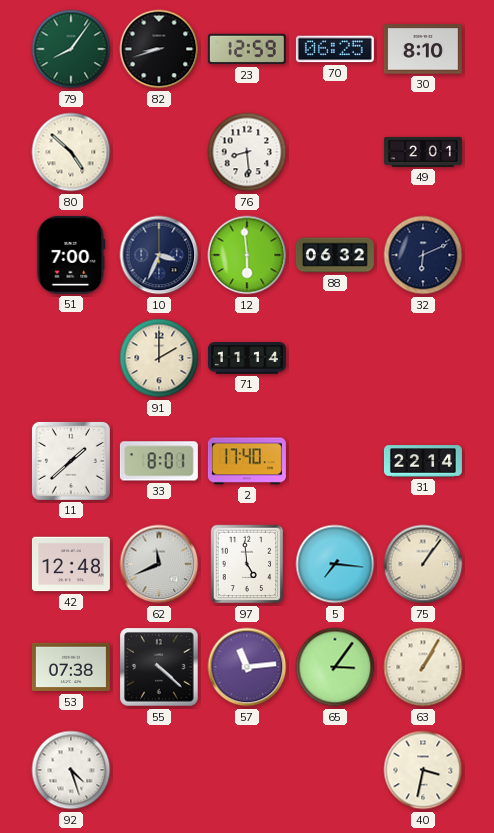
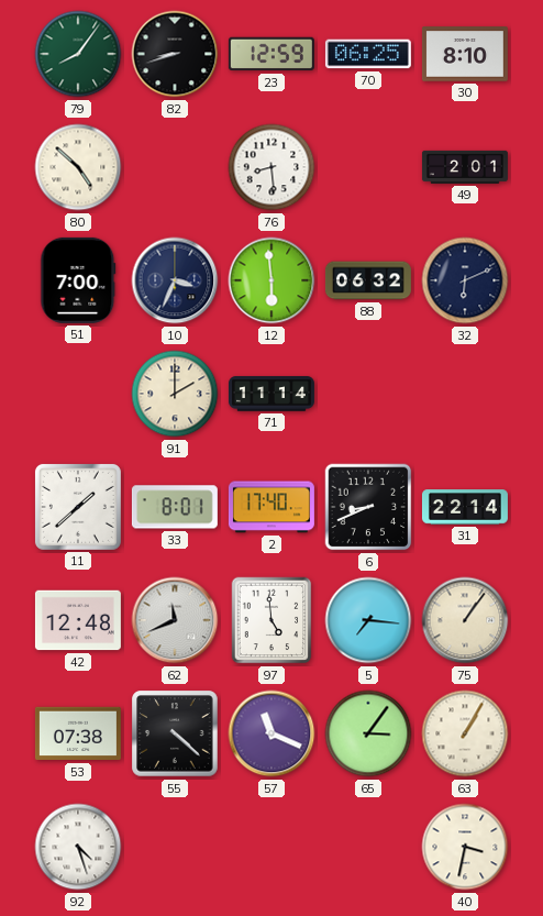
6: none -> 8:41
57: 11:14 -> 11:19
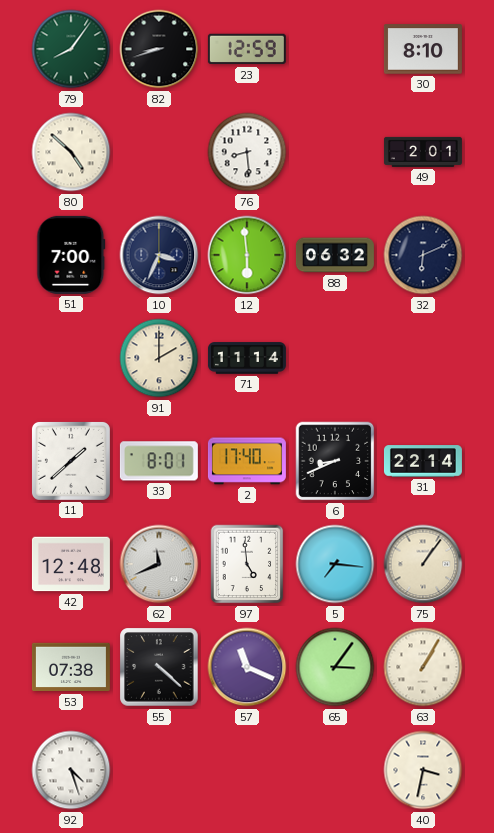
70: 06:25 -> none
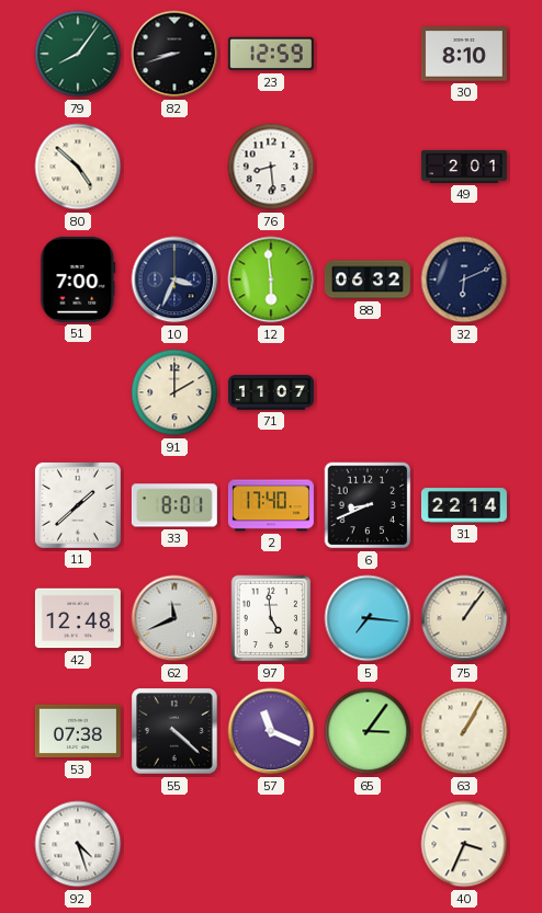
71: 11:14 -> 11:07
40: 3:32 -> 3:34
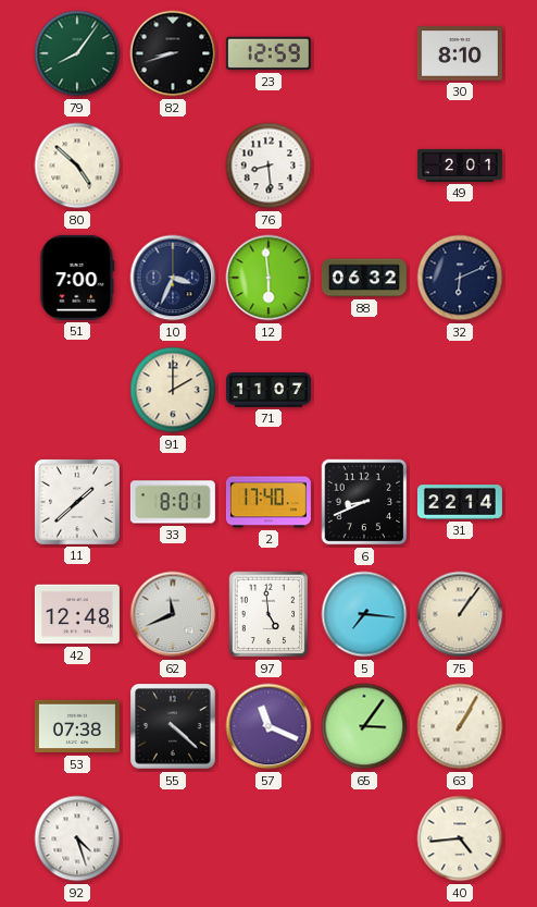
40: 3:34 -> 4:44
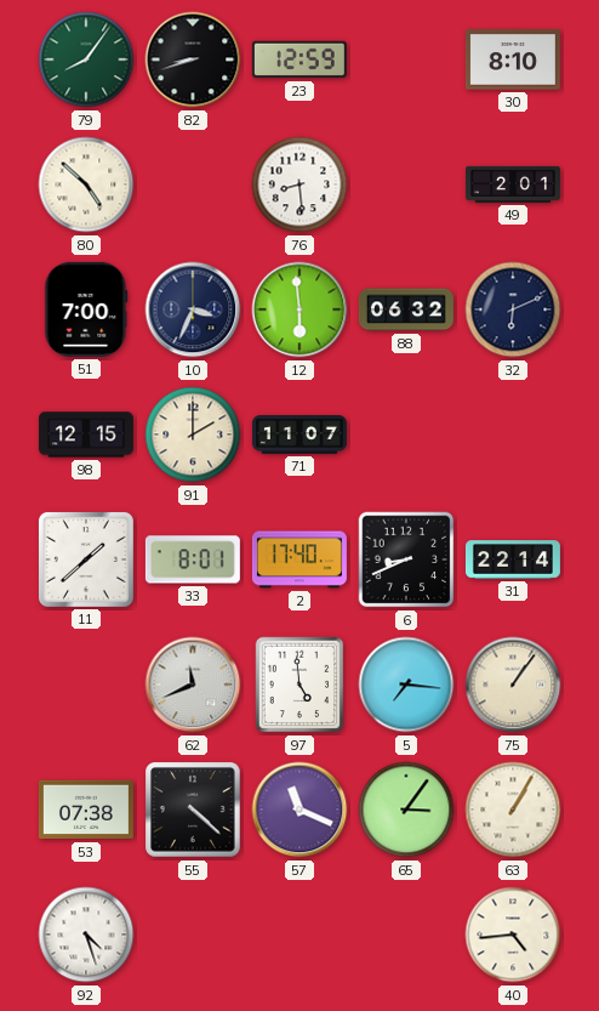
98: none -> 12:15
42: 12:48 -> none
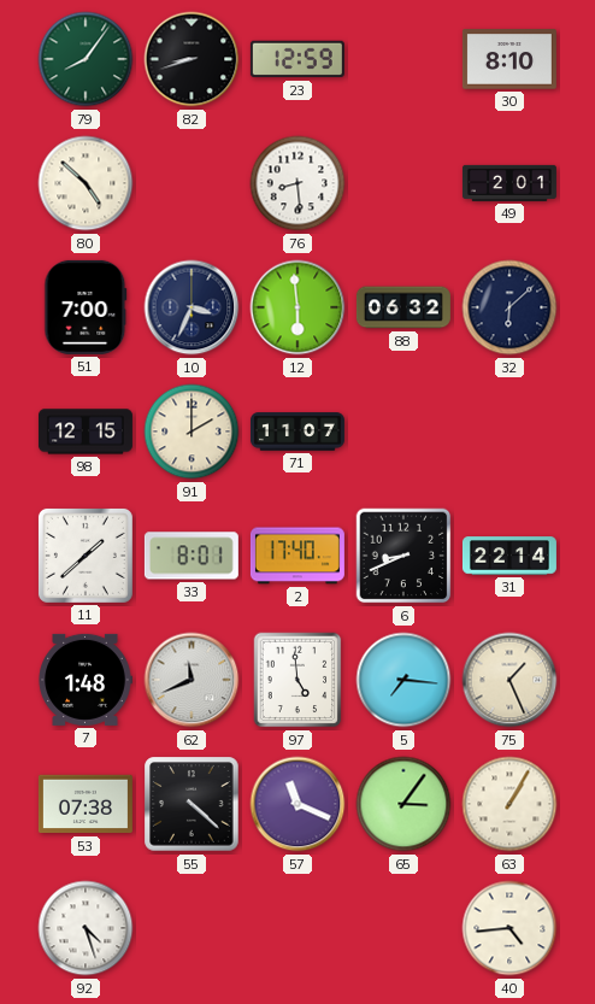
32: 6:11 -> 6:08
7: none -> 1:48
75: 1:06 -> 1:26
